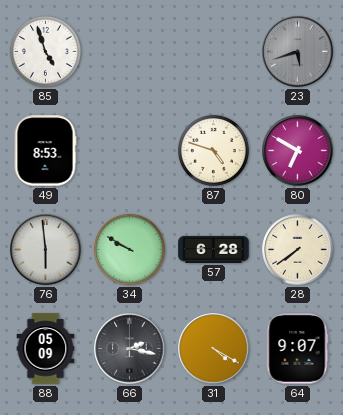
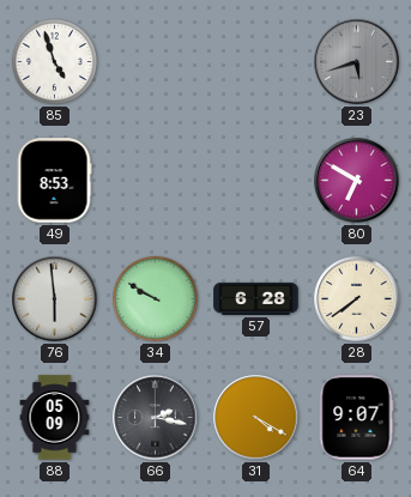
87: 4:48 -> none
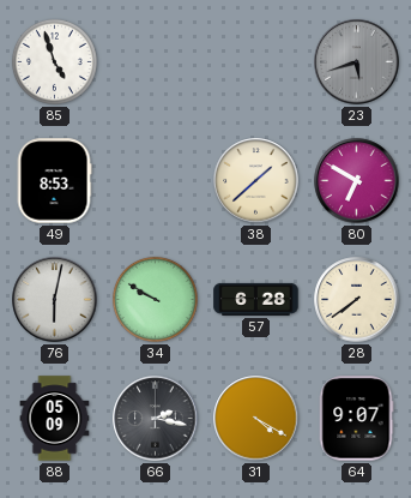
38: none -> 1:38
76: 5:59 -> 6:02
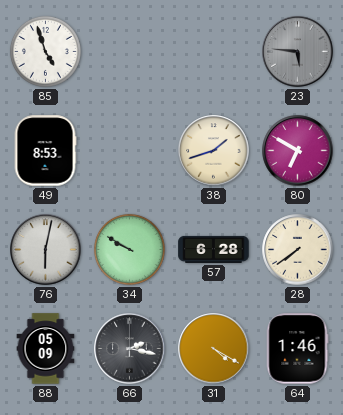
23: 5:42 -> 5:46
38: 1:38 -> 1:42
64: 9:07 -> 1:46
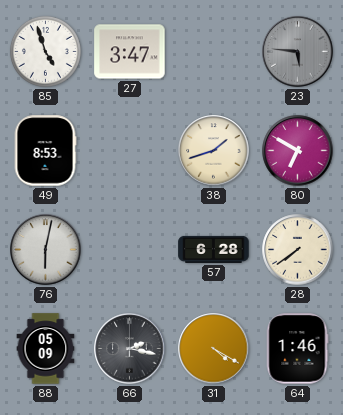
27: none -> 3:47
34: 9:50 -> none
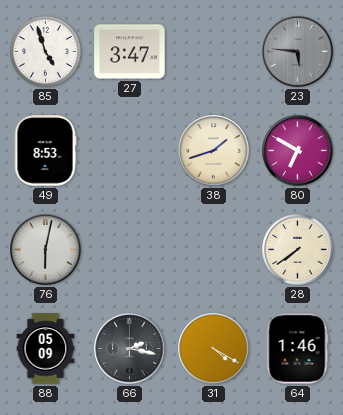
57: 6:28 -> none
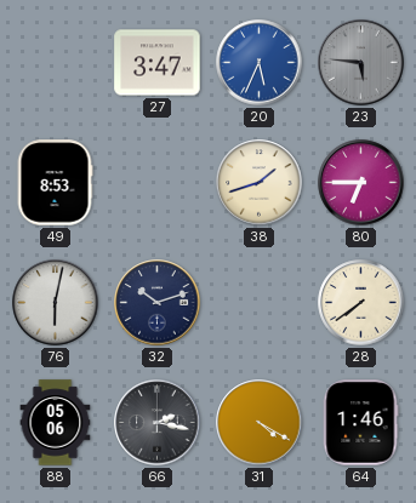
85: 4:57 -> none
20: none -> 5:34
80: 6:50 -> 6:45
32: none -> 10:12
88: 05:09 -> 05:06
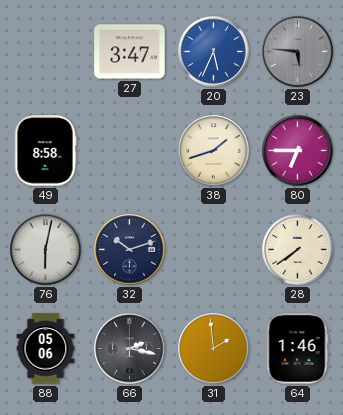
49: 8:53 -> 8:58
31: 4:20 -> 1:59
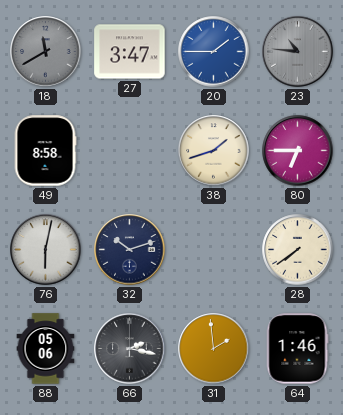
18: none -> 11:40
20: 5:34 -> 1:45
23: 5:46 -> 10:46
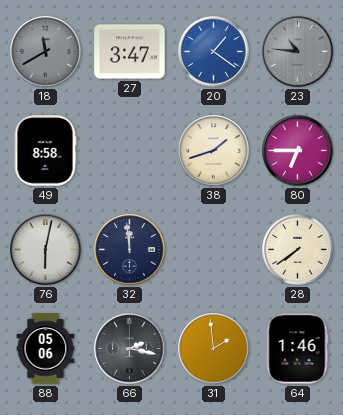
20: 1:45 -> 1:21
32: 10:12 -> 11:59
